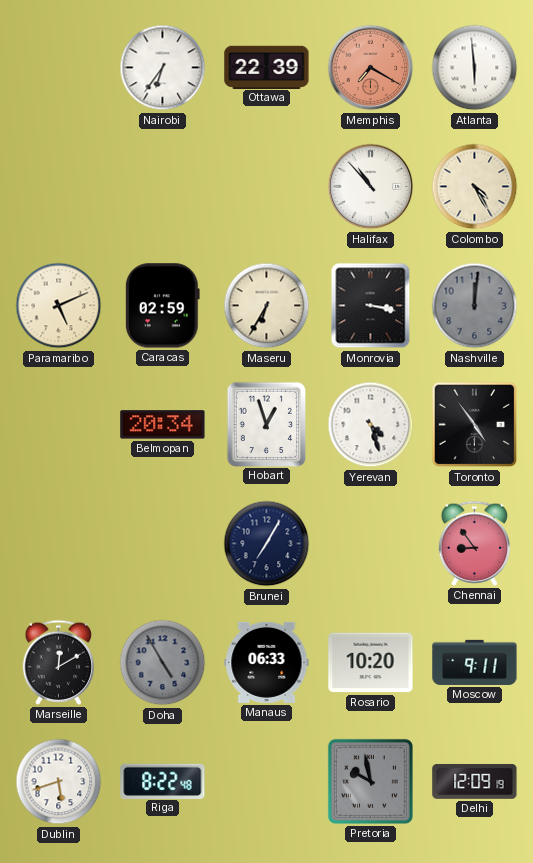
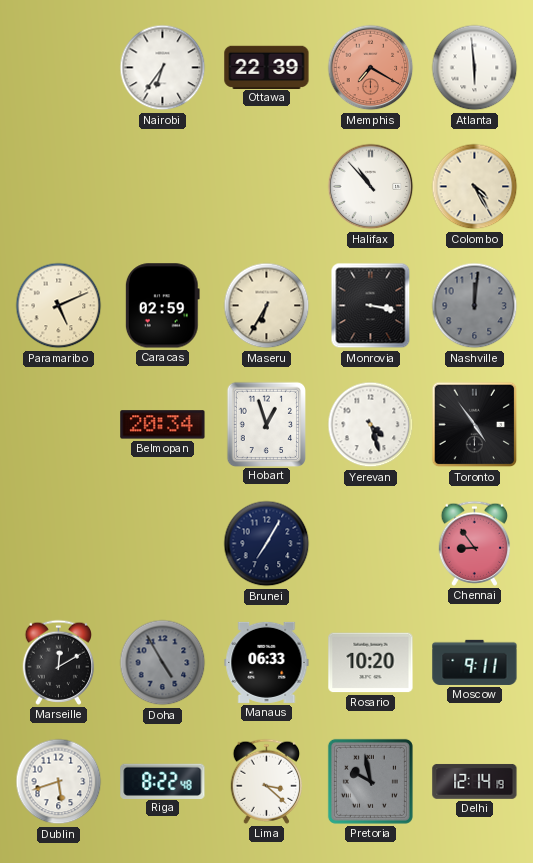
Lima: none -> 3:22
Delhi: 12:09 -> 12:14
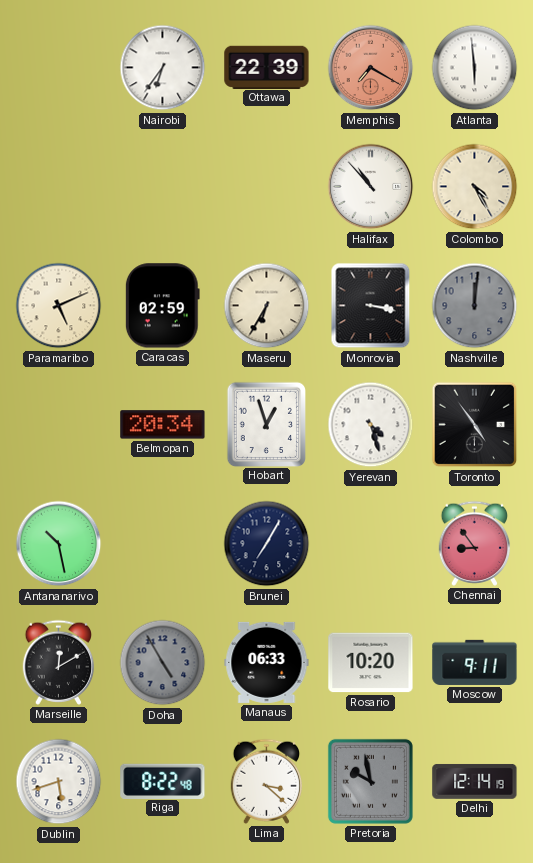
Antananarivo: none -> 10:28
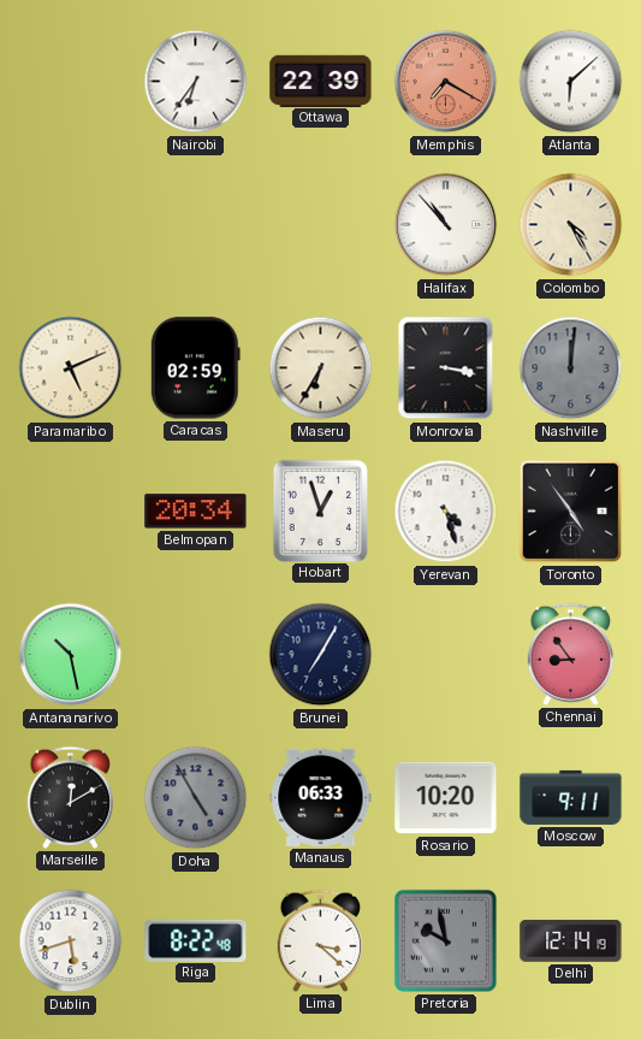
Atlanta: 5:59 -> 6:08
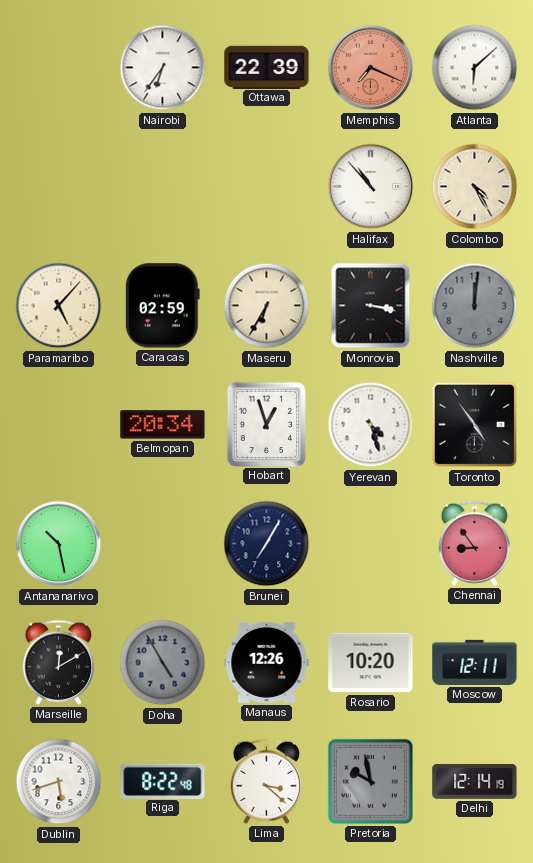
Memphis: 7:20 -> 7:19
Paramaribo: 5:11 -> 5:07
Manaus: 06:33 -> 12:26
Moscow: 9:11 -> 12:11
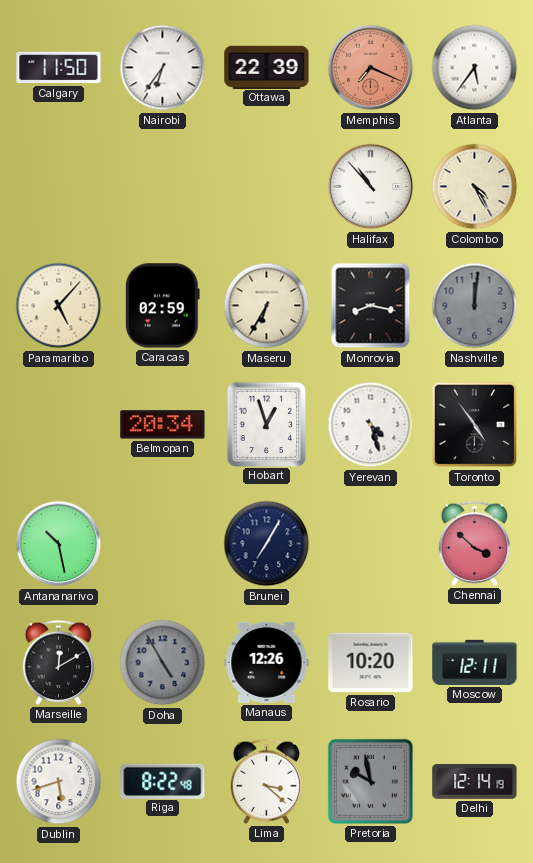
Calgary: none -> 11:50
Atlanta: 6:08 -> 5:36
Monrovia: 3:17 -> 8:17
Chennai: 8:54 -> 3:52
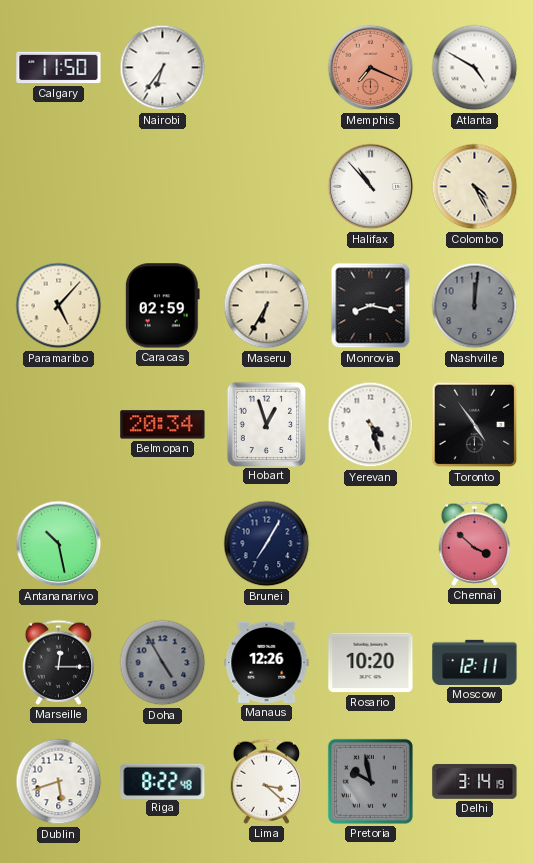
Ottawa: 22:39 -> none
Atlanta: 5:36 -> 4:50
Marseille: 12:10 -> 12:15
Delhi: 12:14 -> 3:14
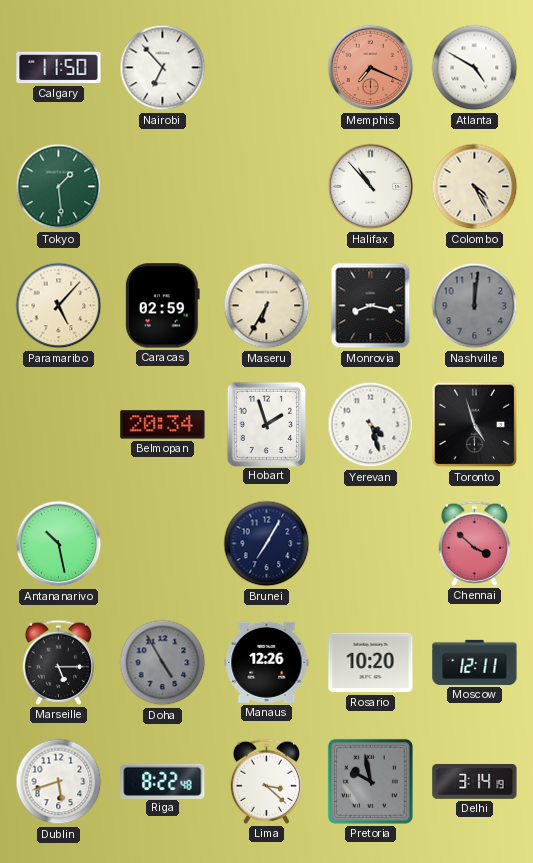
Nairobi: 6:36 -> 6:53
Tokyo: none -> 1:29
Hobart: 12:57 -> 1:57
Toronto: 4:54 -> 4:57
Marseille: 12:15 -> 5:15
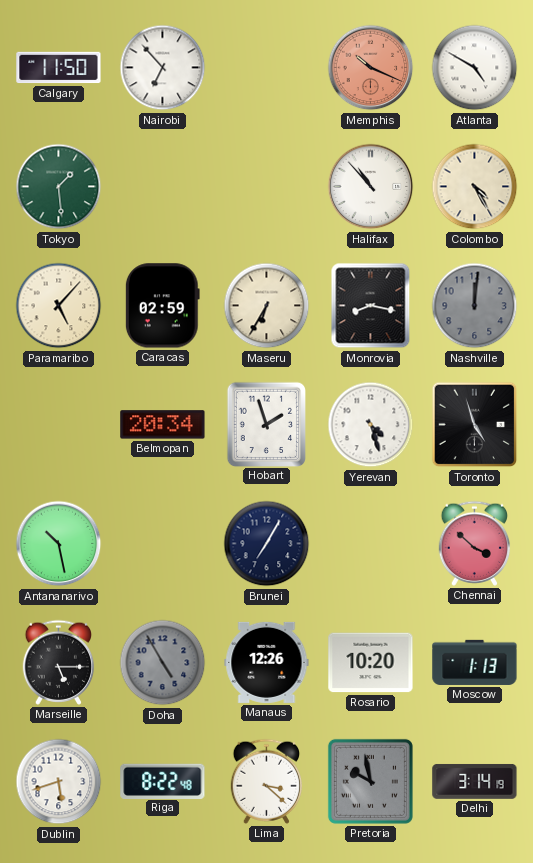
Memphis: 7:19 -> 10:19
Moscow: 12:11 -> 1:13
